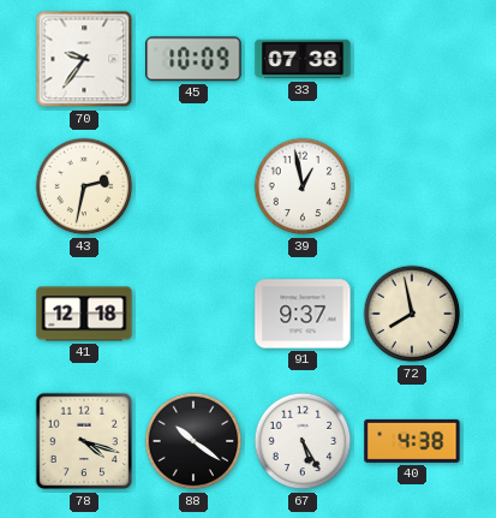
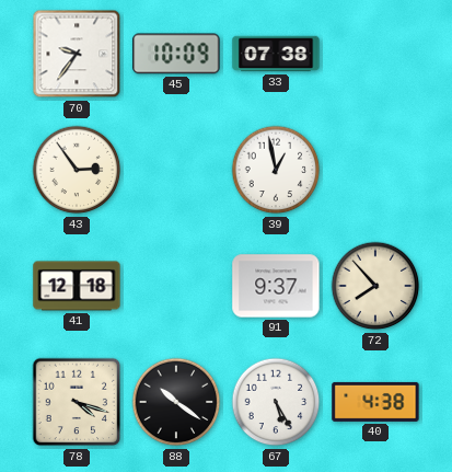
43: 2:32 -> 2:54
72: 7:58 -> 7:53
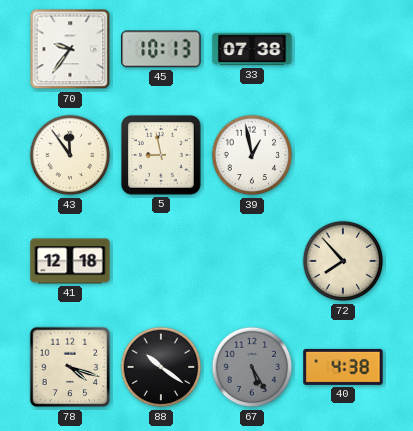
45: 10:09 -> 10:13
43: 2:54 -> 11:54
5: none -> 8:58
91: 9:37 -> none
67 dial: white -> grey
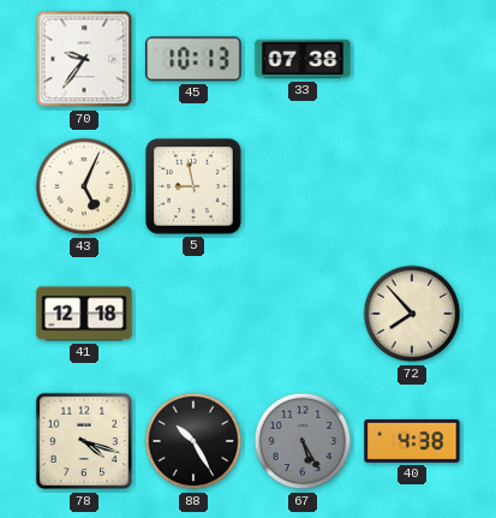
43: 11:54 -> 5:04
39: 12:58 -> none
88: 10:21 -> 10:25
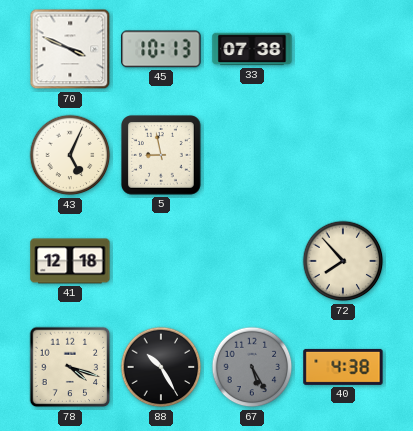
70: 9:36 -> 3:49
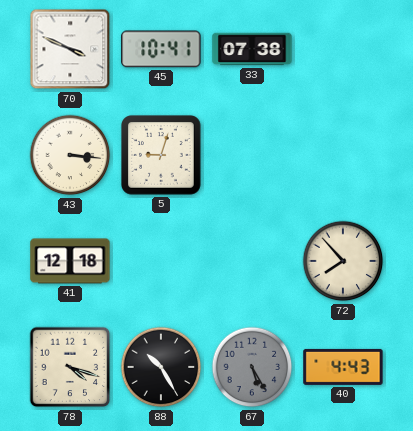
45: 10:13 -> 10:41
43: 5:04 -> 3:16
5: 8:58 -> 9:03
40: 4:38 -> 4:43
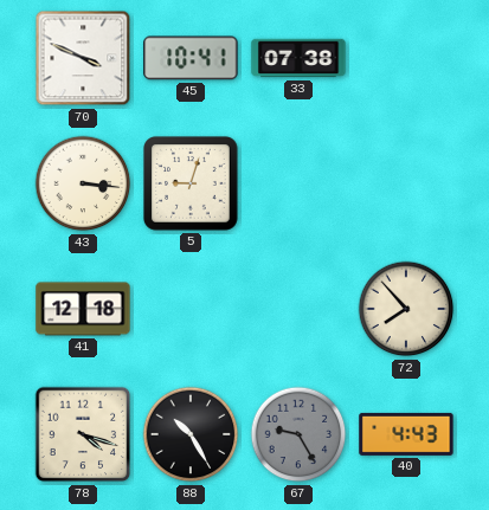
67: 5:25 -> 9:25
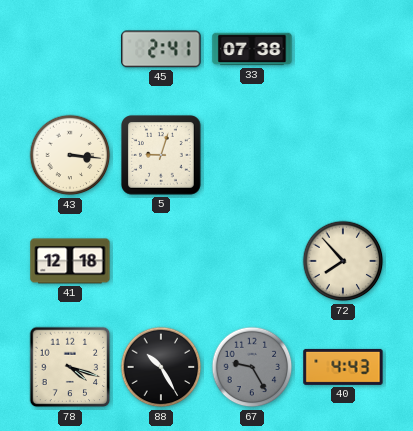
70: 3:49 -> none
45: 10:41 -> 2:41
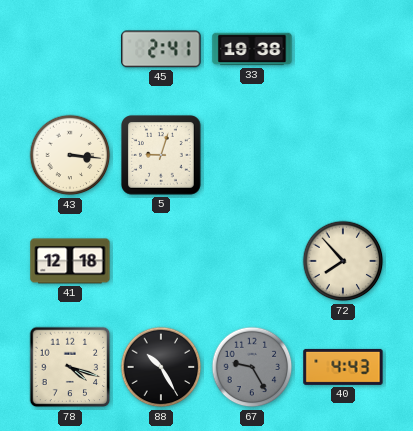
33: 07:38 -> 19:38
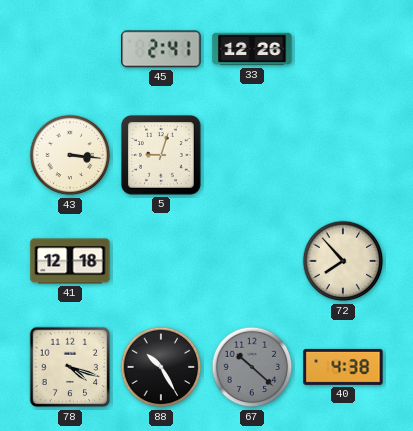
33: 19:38 -> 12:26
67: 9:25 -> 10:22
40: 4:43 -> 4:38
